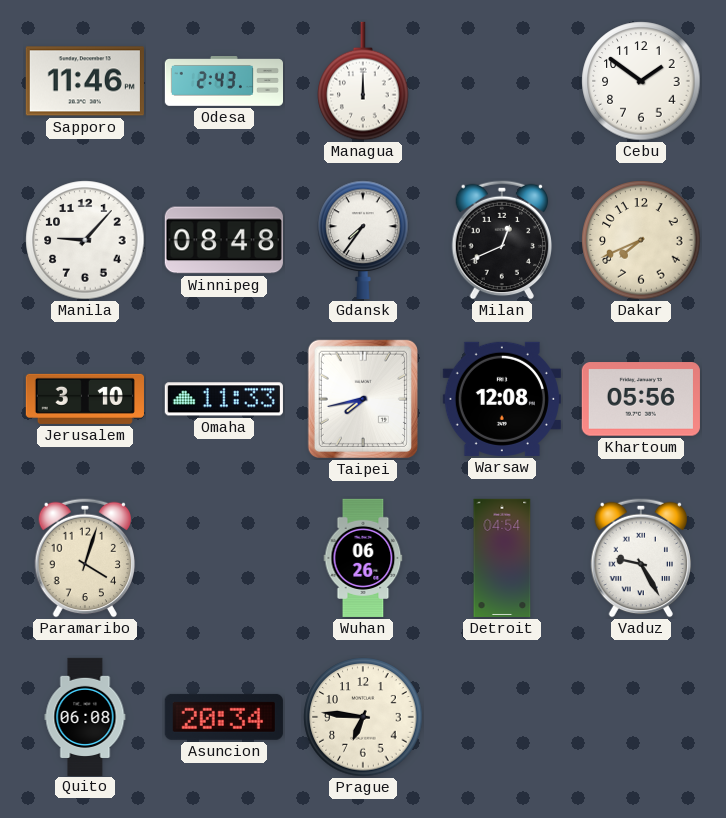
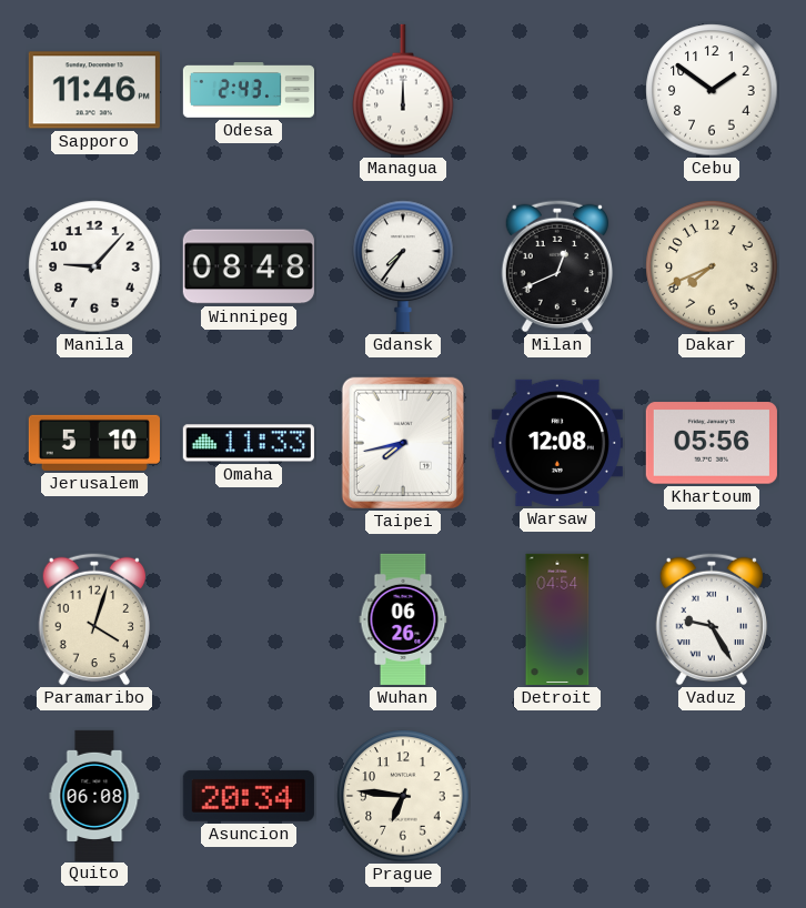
Jerusalem: 3:10 -> 5:10
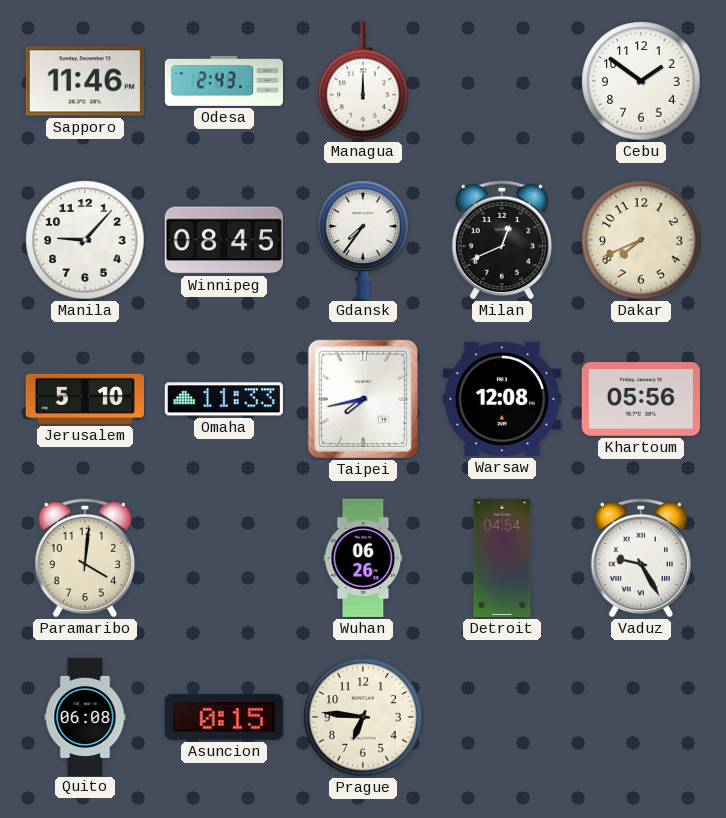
Winnipeg: 08:48 -> 08:45
Paramaribo: 4:03 -> 4:01
Asuncion: 20:34 -> 0:15
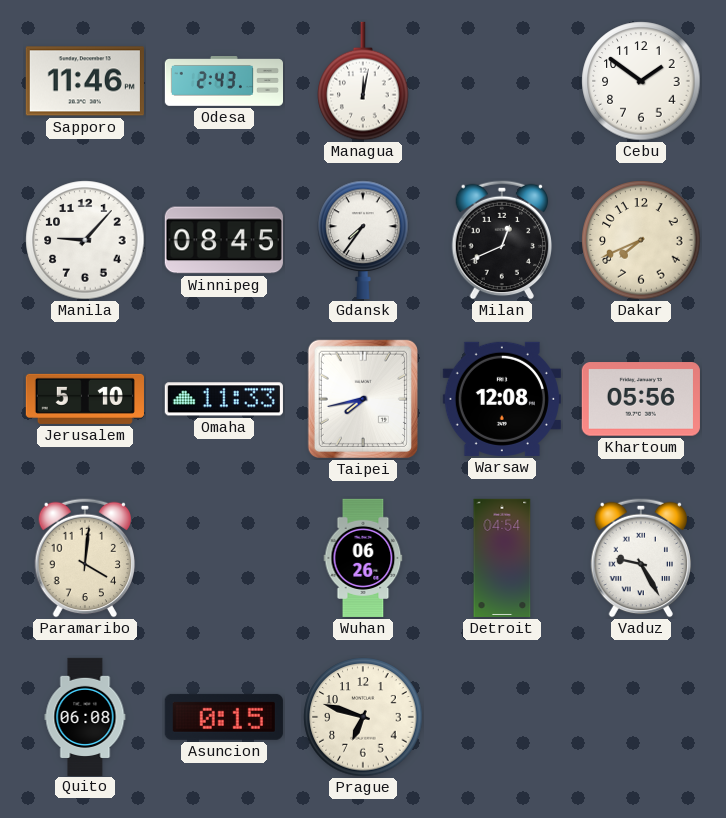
Managua: 12:00 -> 12:02
Prague: 6:46 -> 6:48
